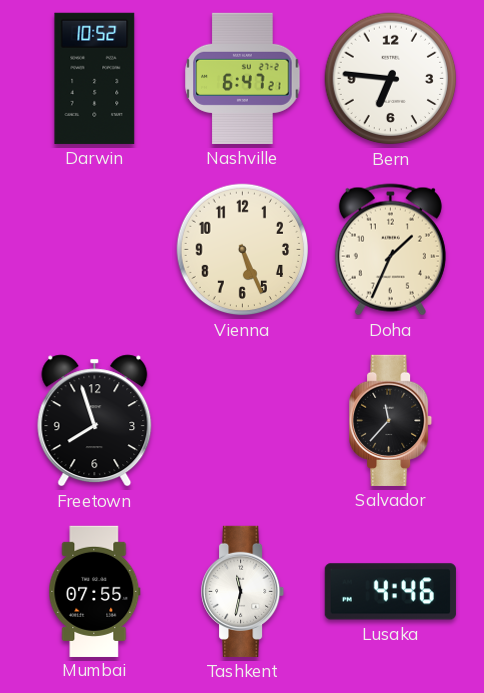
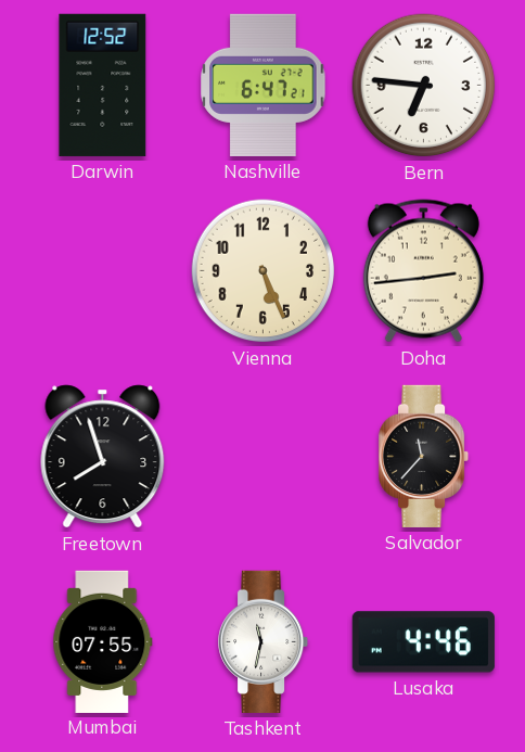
Darwin: 10:52 -> 12:52
Doha: 1:34 -> 2:44
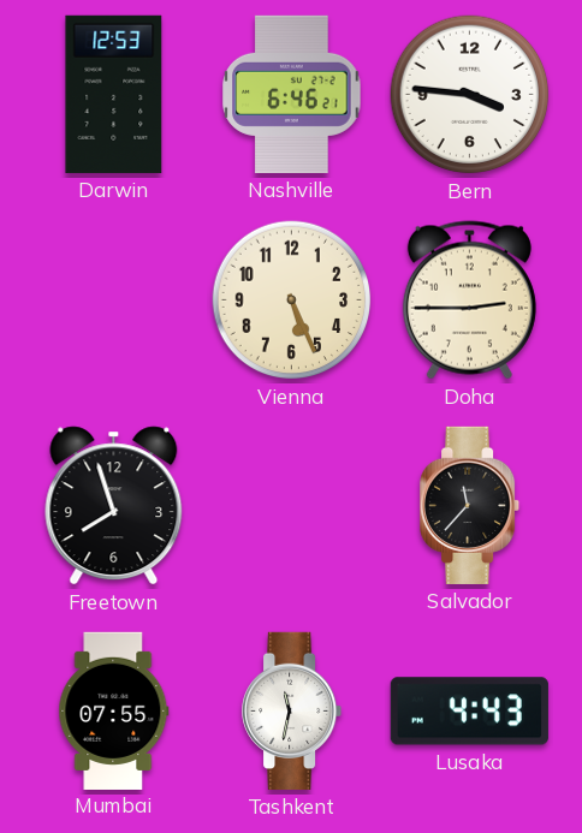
Darwin: 12:52 -> 12:53
Nashville: 6:47 -> 6:46
Bern: 6:46 -> 3:46
Doha: 2:44 -> 2:45
Lusaka: 4:46 -> 4:43
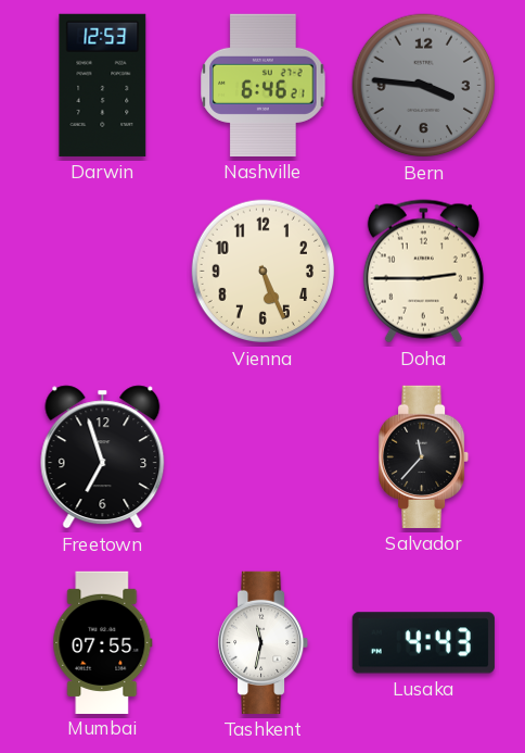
Bern dial: white -> grey
Freetown: 7:57 -> 6:57
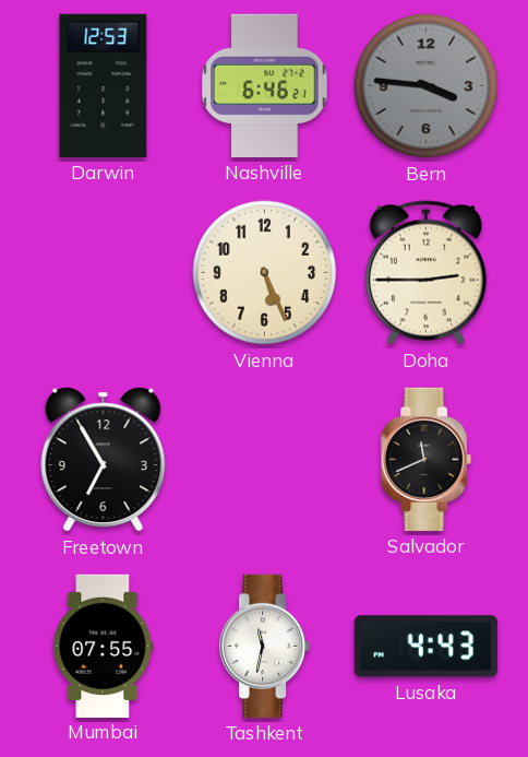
Freetown: 6:57 -> 6:55
Salvador: 11:37 -> 11:41
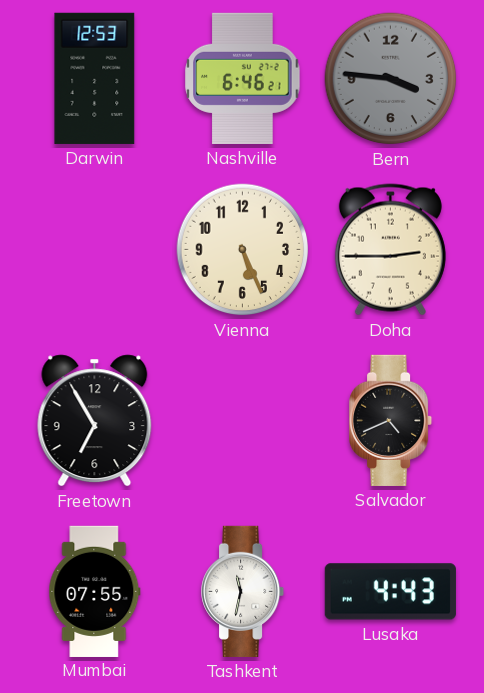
Salvador: 11:41 -> 4:41
